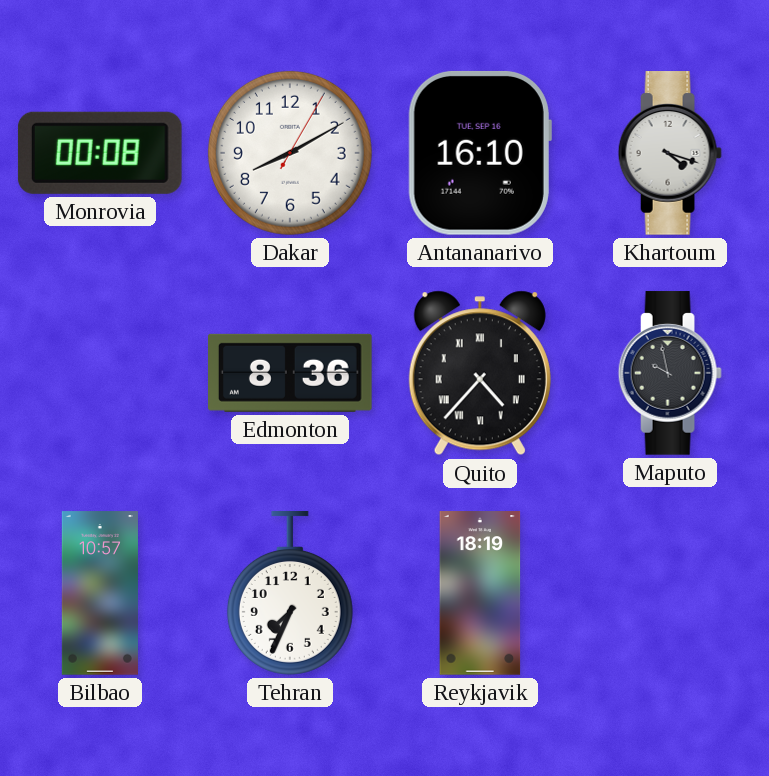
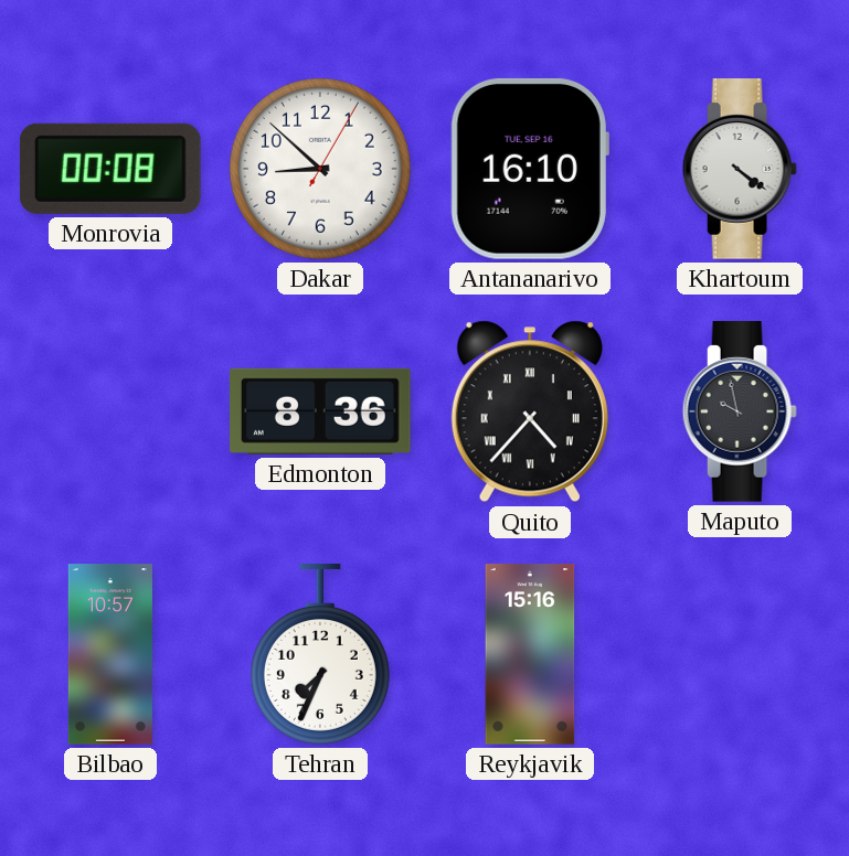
Dakar: 8:10 -> 8:52
Khartoum: 4:18 -> 4:21
Reykjavik: 18:19 -> 15:16
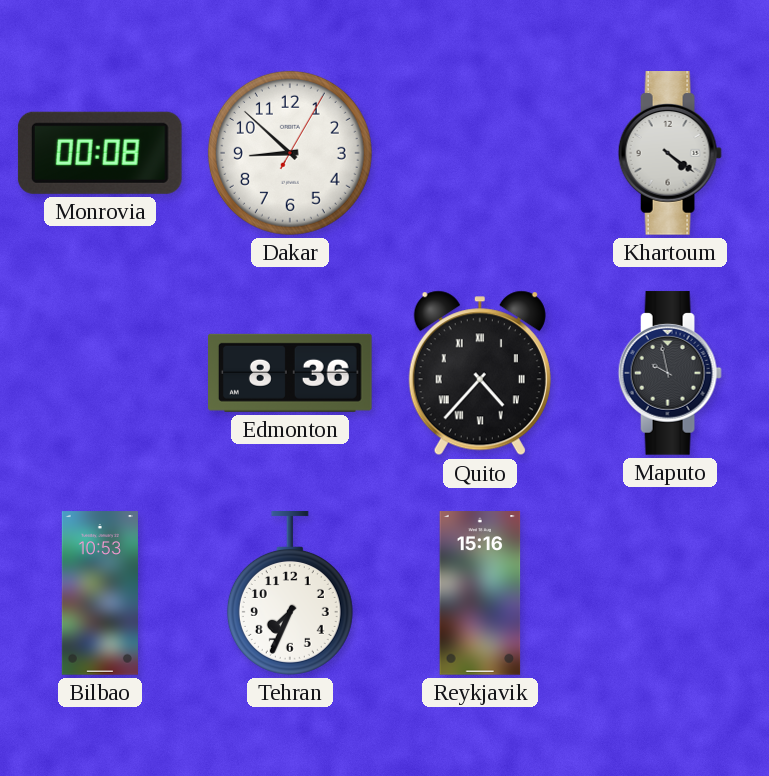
Antananarivo: 16:10 -> none
Bilbao: 10:57 -> 10:53
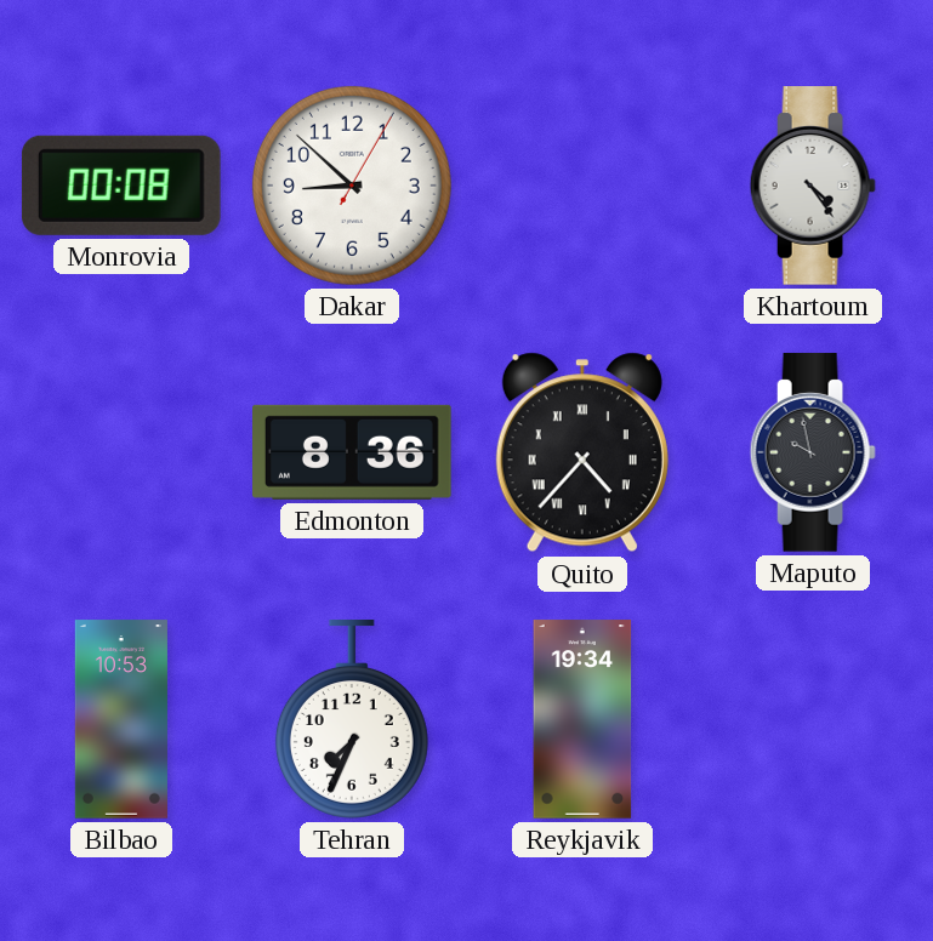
Khartoum: 4:21 -> 4:24
Reykjavik: 15:16 -> 19:34
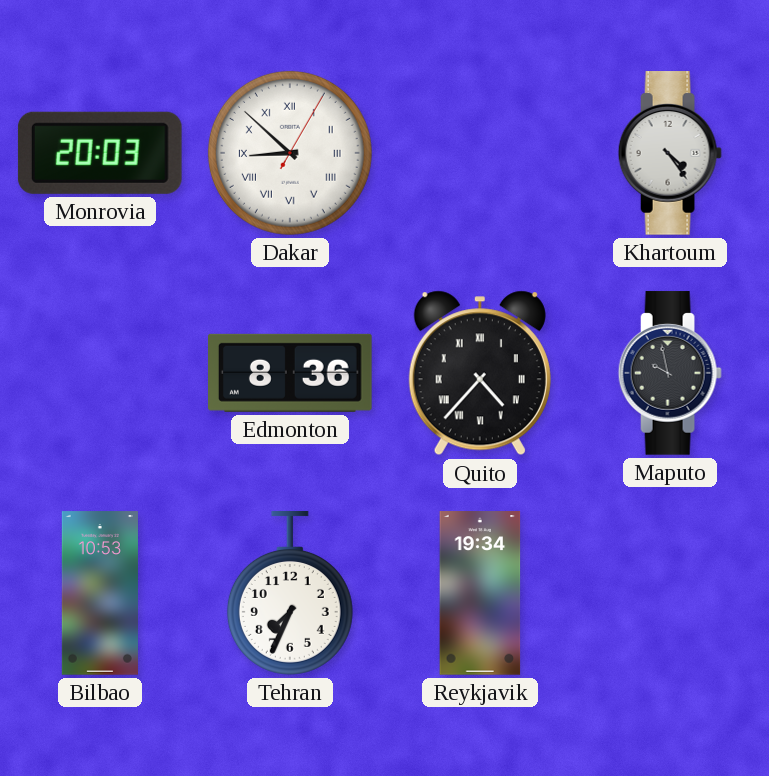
Monrovia: 00:08 -> 20:03
Dakar numerals: Arabic -> Roman
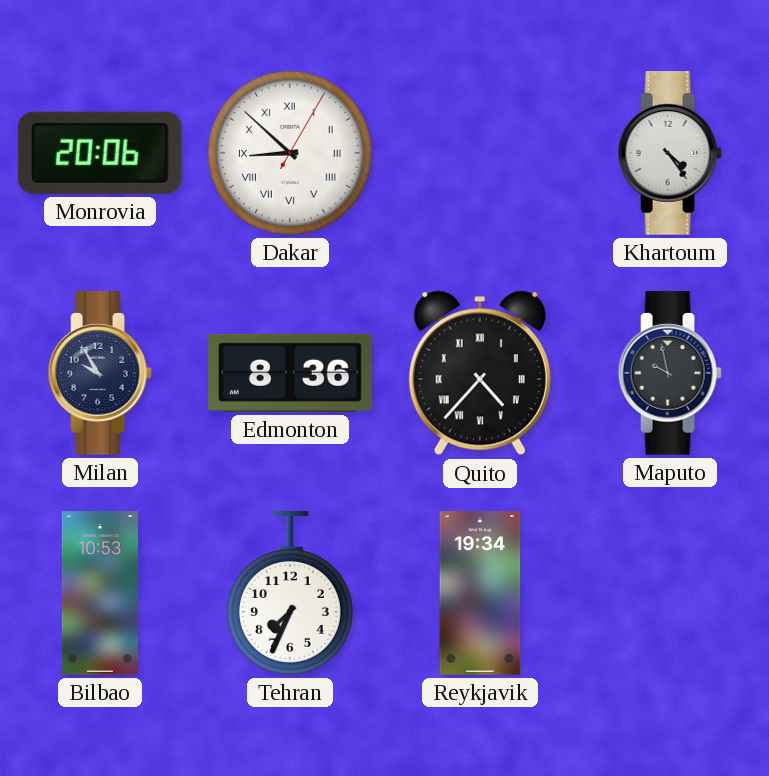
Monrovia: 20:03 -> 20:06
Milan: none -> 9:55
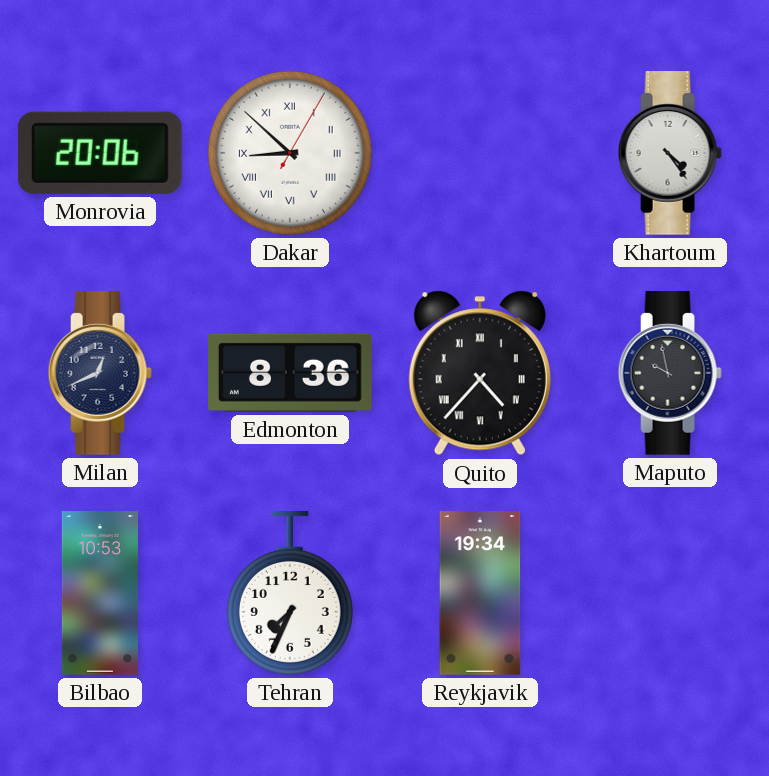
Milan: 9:55 -> 12:41
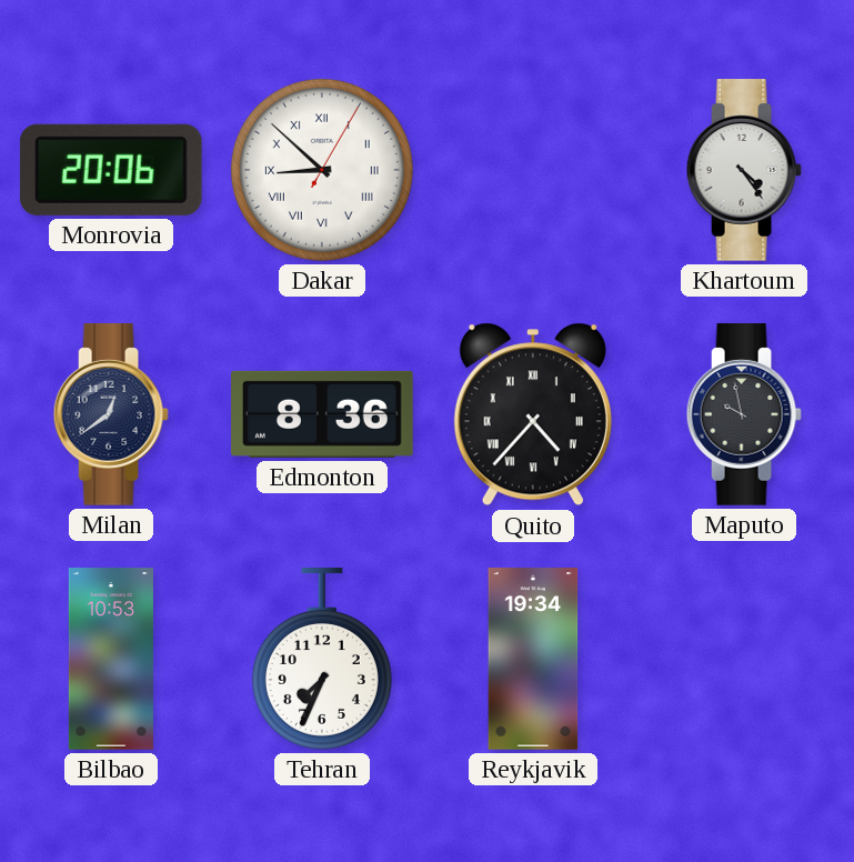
Milan: 12:41 -> 12:39
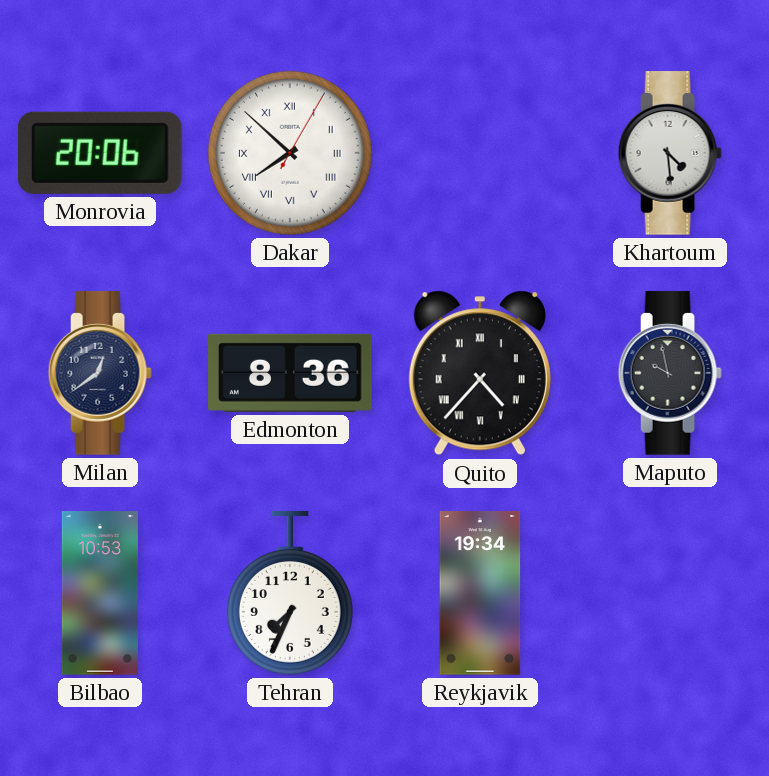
Dakar: 8:52 -> 7:52
Khartoum: 4:24 -> 4:29
